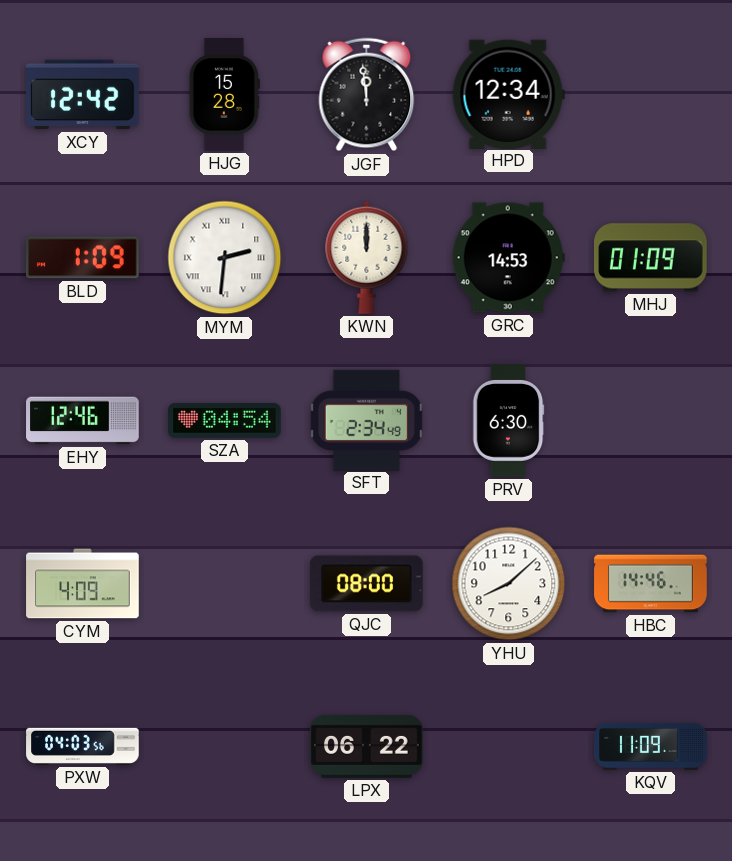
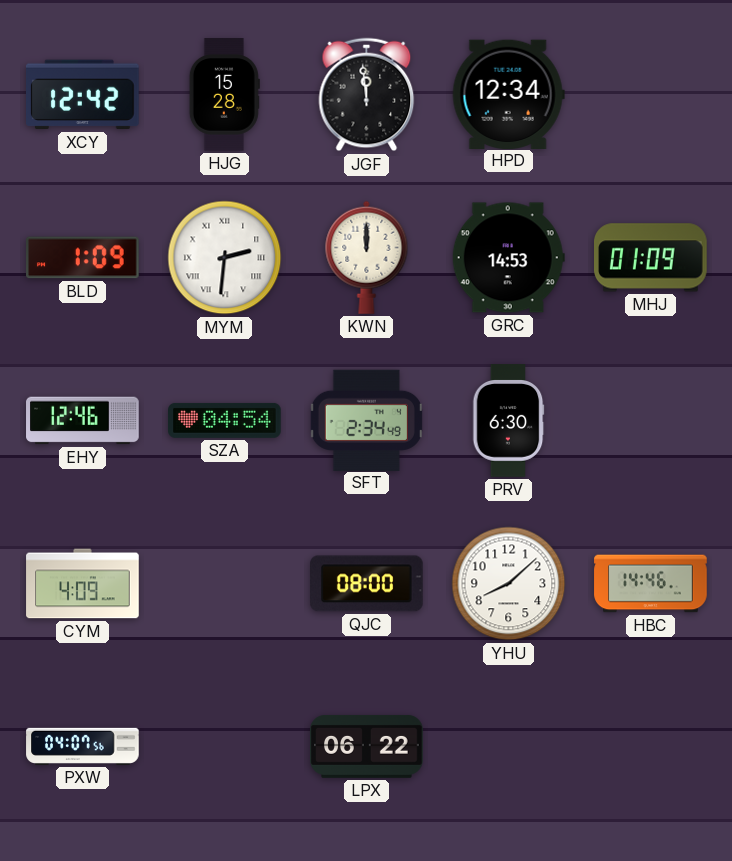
PXW: 04:03 -> 04:07
KQV: 11:09 -> none
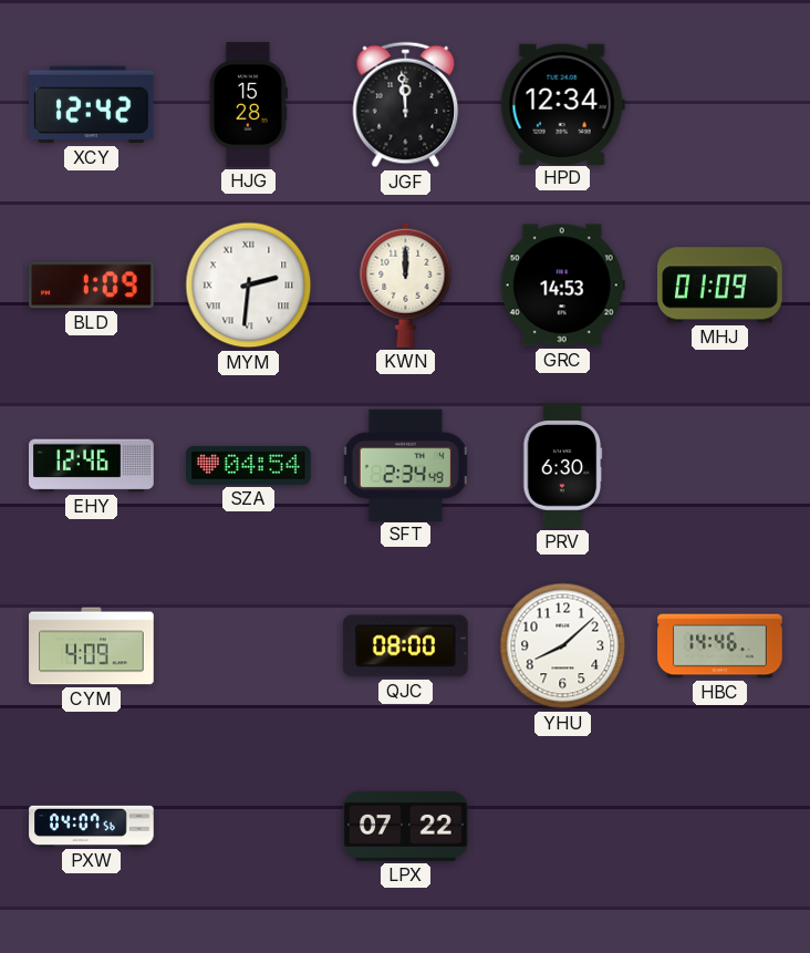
LPX: 06:22 -> 07:22
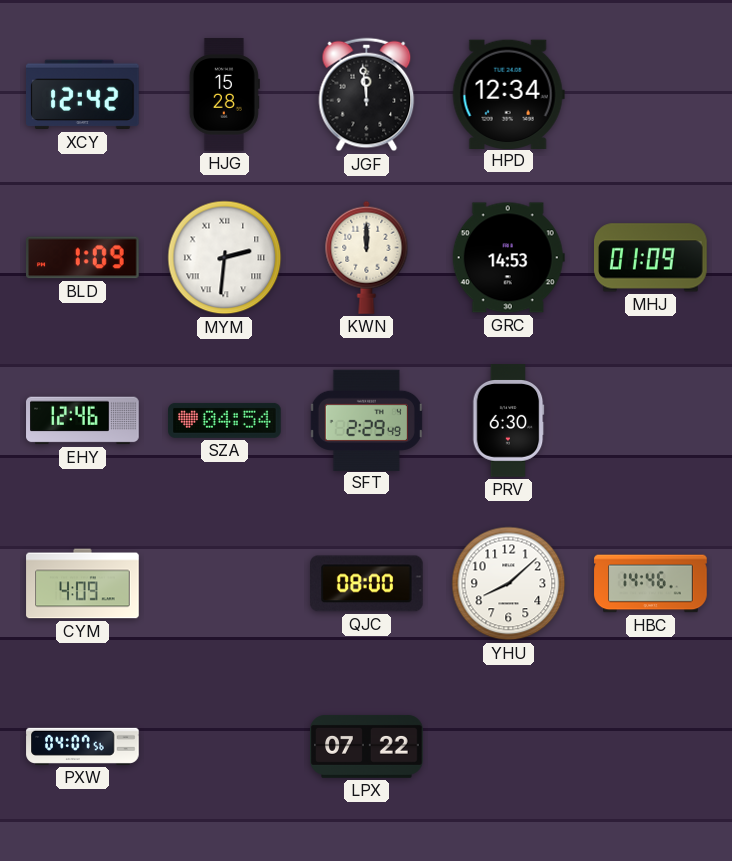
SFT: 2:34 -> 2:29
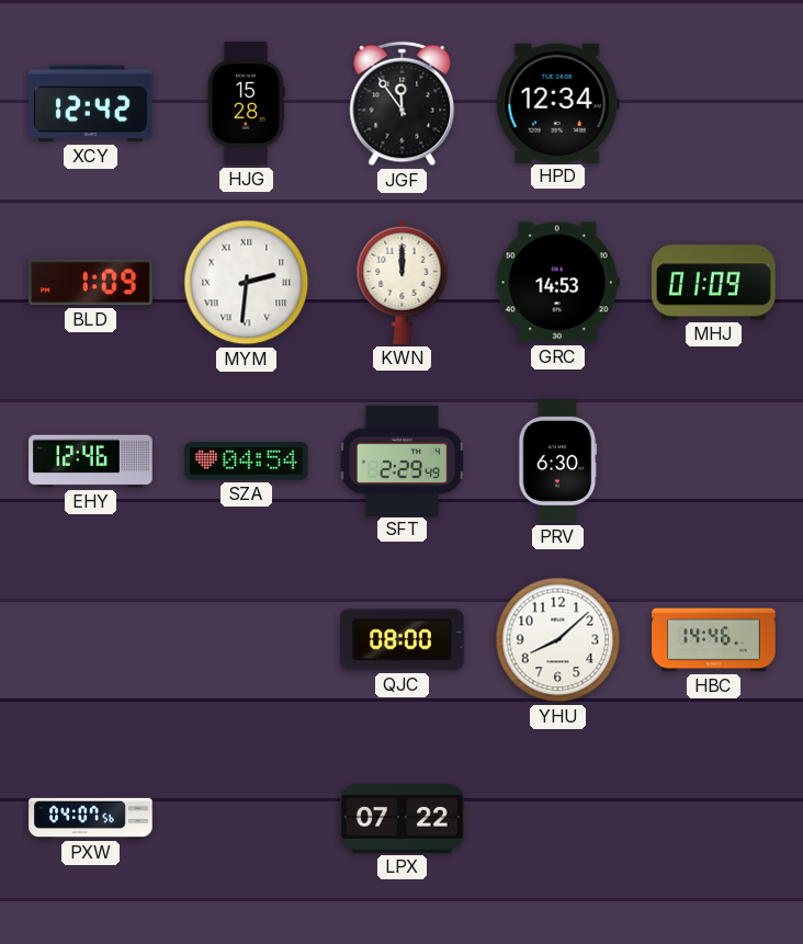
JGF: 11:59 -> 11:54
CYM: 4:09 -> none
